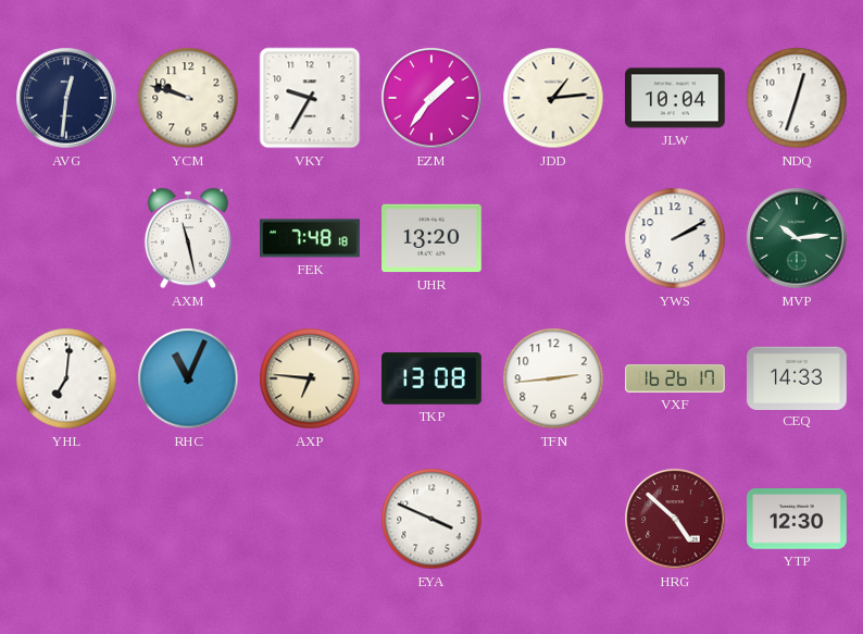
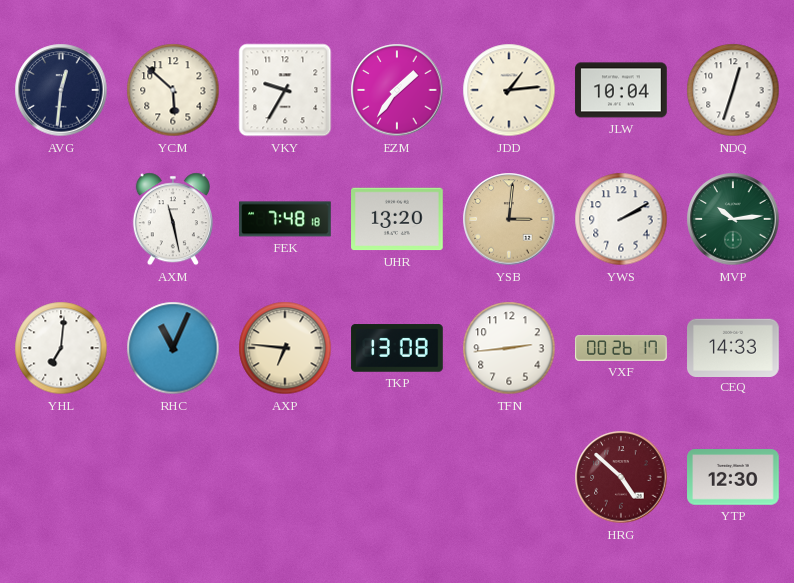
YCM: 9:48 -> 5:52
YSB: none -> 3:01
VXF: 16:26 -> 00:26
EYA: 3:49 -> none
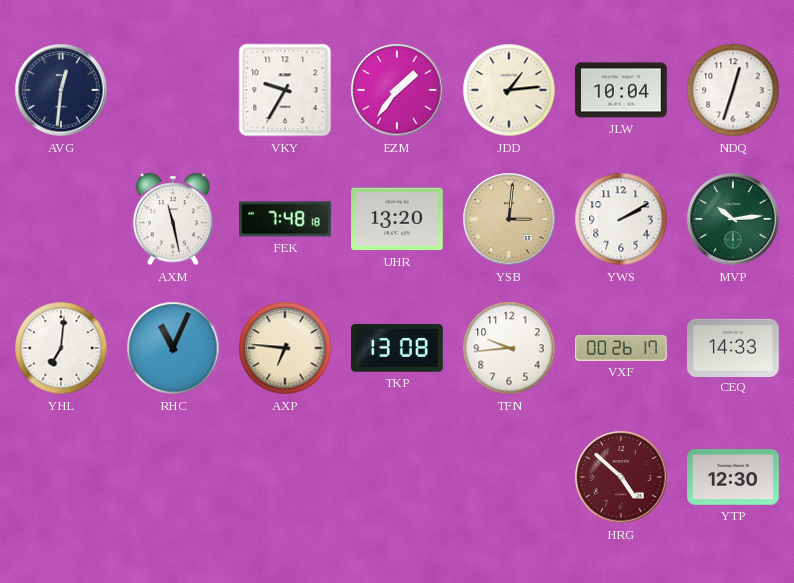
YCM: 5:52 -> none
TFN: 2:44 -> 9:44
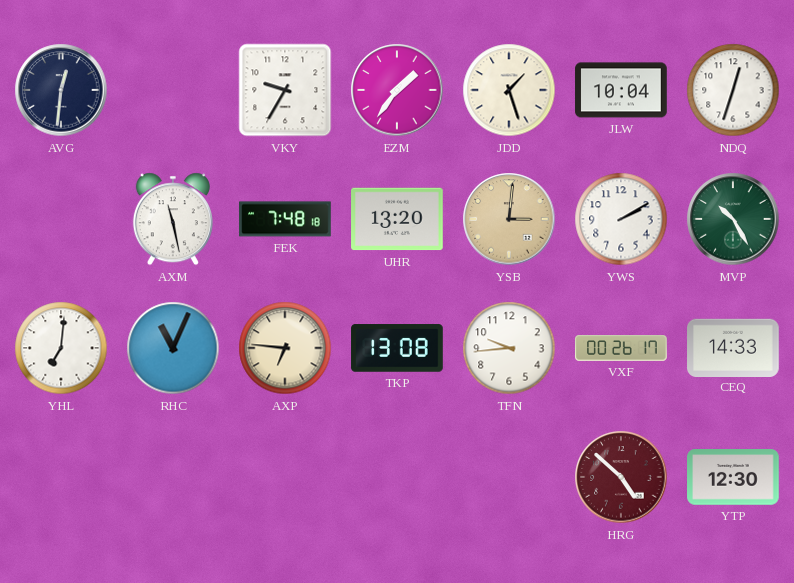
JDD: 1:14 -> 1:27
MVP: 10:14 -> 10:25
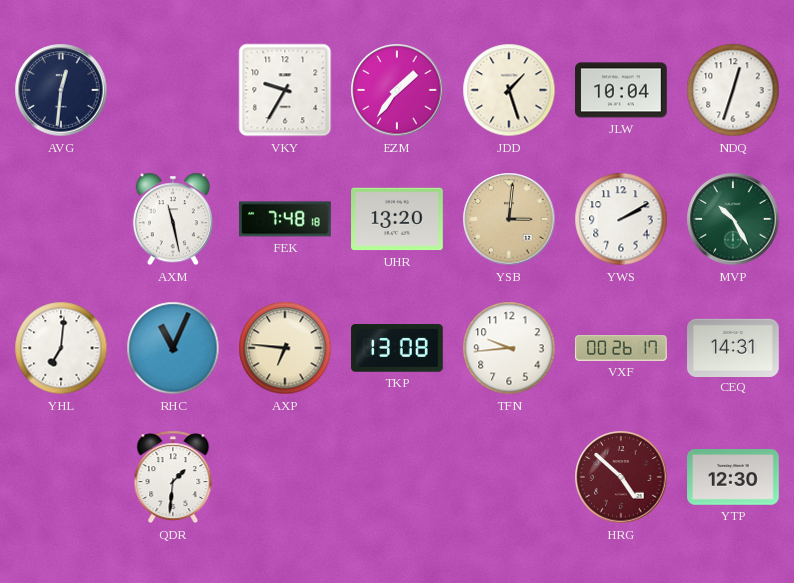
CEQ: 14:33 -> 14:31
QDR: none -> 1:31
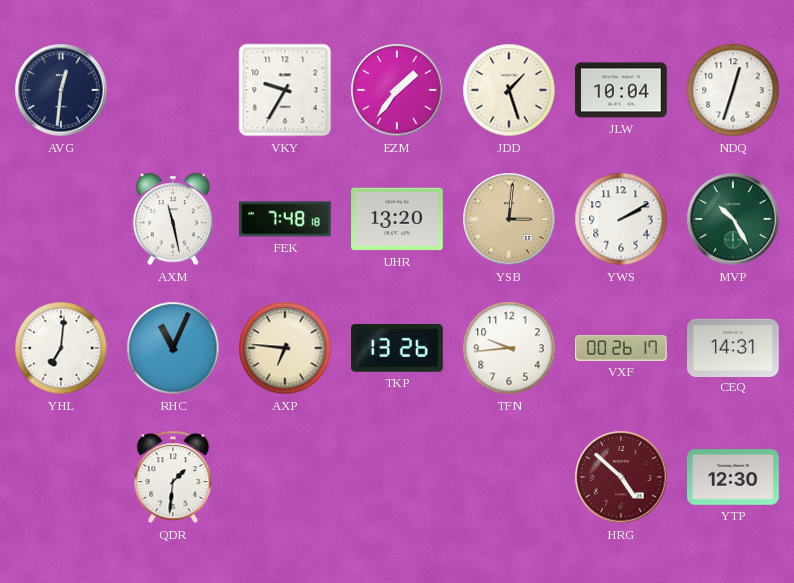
TKP: 13:08 -> 13:26
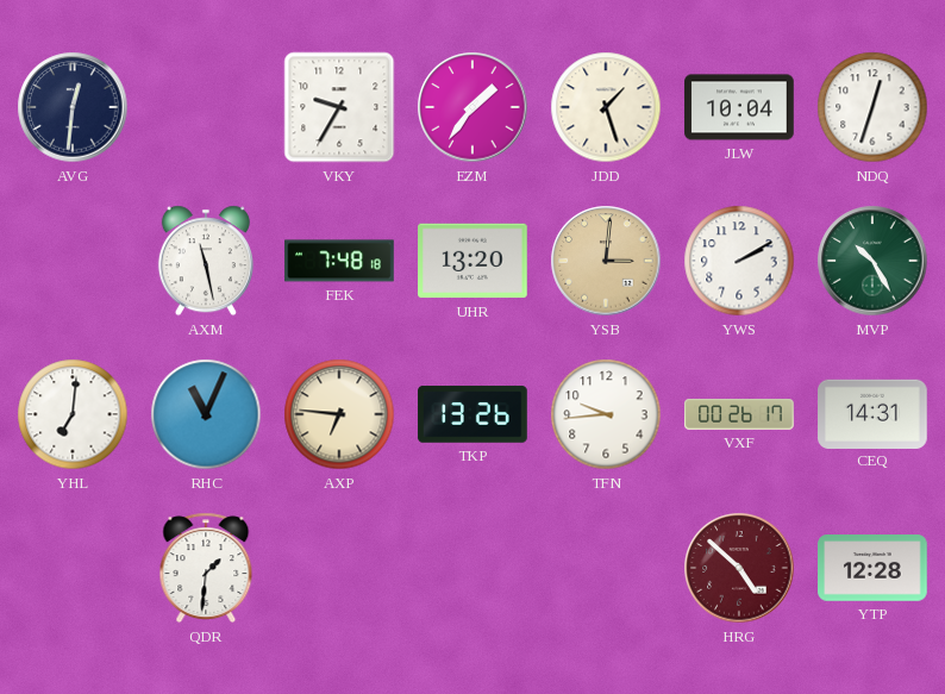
YTP: 12:30 -> 12:28
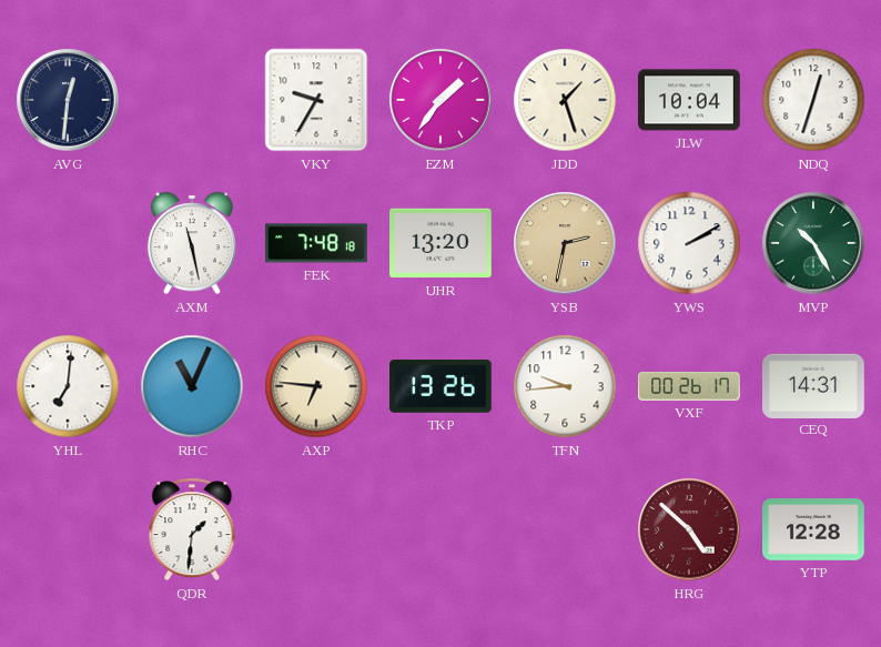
YSB: 3:01 -> 2:32
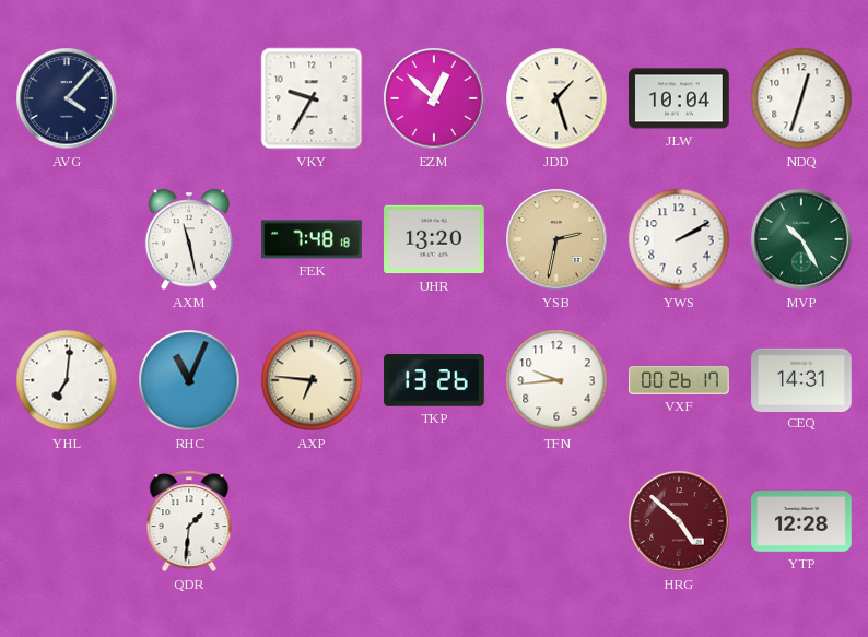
AVG: 12:31 -> 4:07
EZM: 1:36 -> 12:52
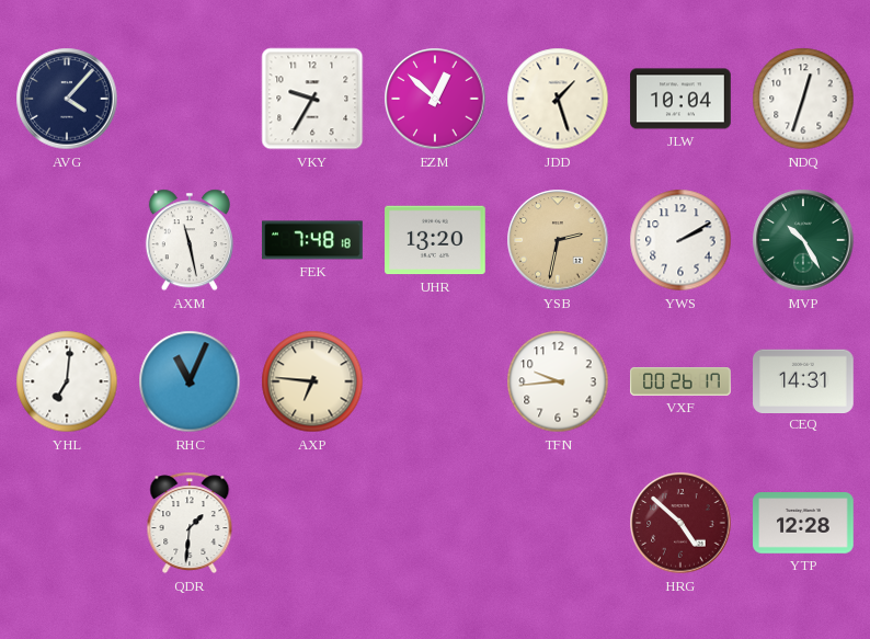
TKP: 13:26 -> none
